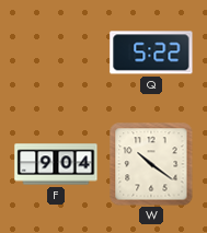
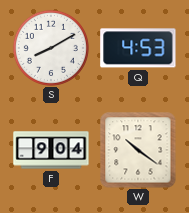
S: none -> 8:10
Q: 5:22 -> 4:53
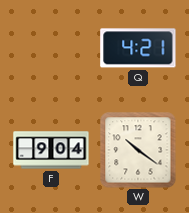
S: 8:10 -> none
Q: 4:53 -> 4:21
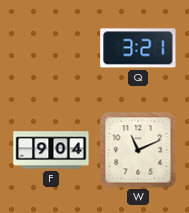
Q: 4:21 -> 3:21
W: 10:21 -> 11:11
